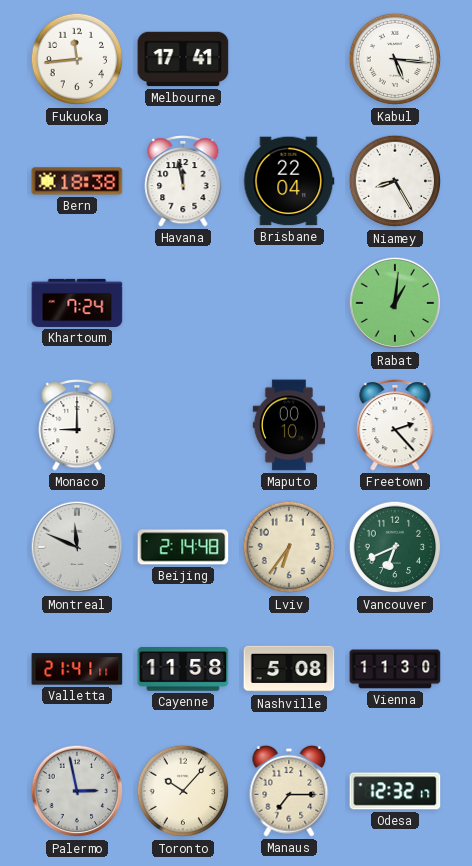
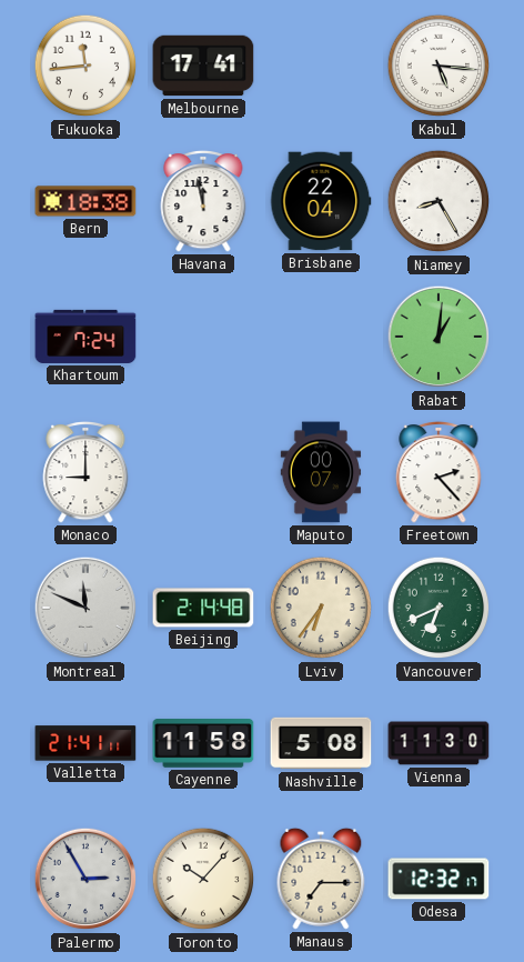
Maputo: 00:10 -> 00:07
Palermo: 2:58 -> 2:55
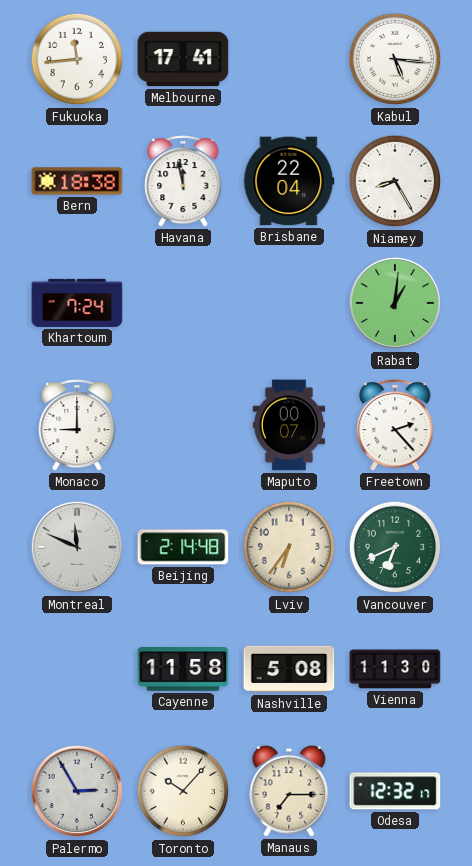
Valletta: 21:41 -> none
